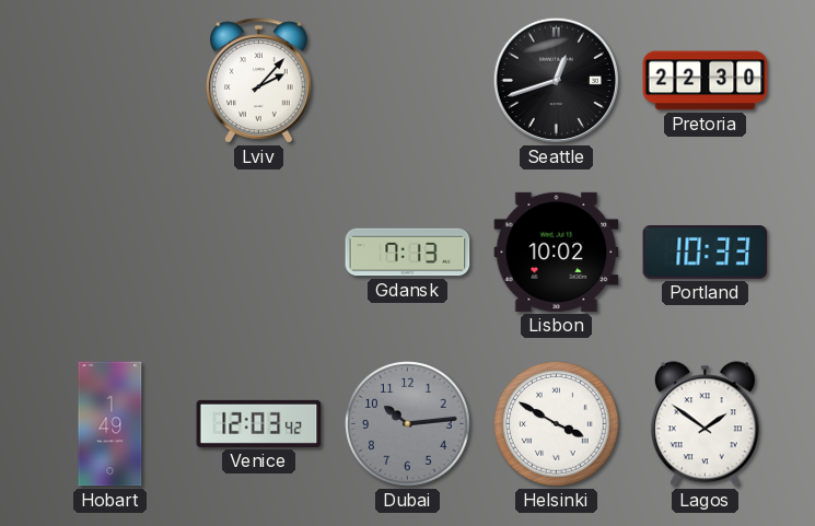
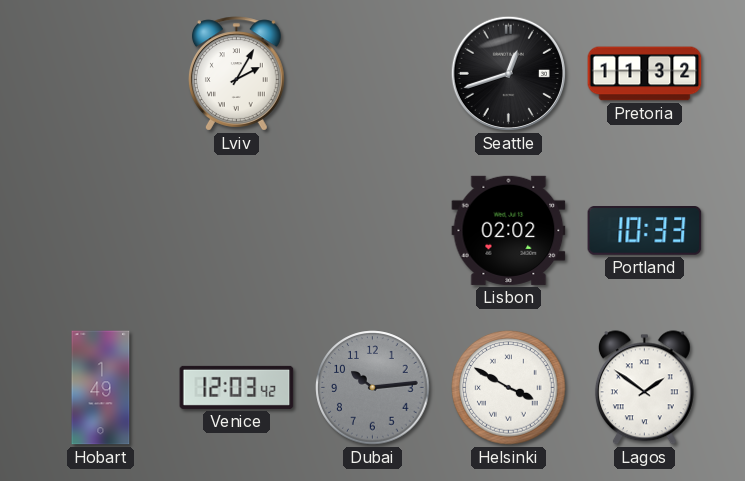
Lviv: 2:07 -> 2:05
Pretoria: 22:30 -> 11:32
Gdansk: 7:13 -> none
Lisbon: 10:02 -> 02:02
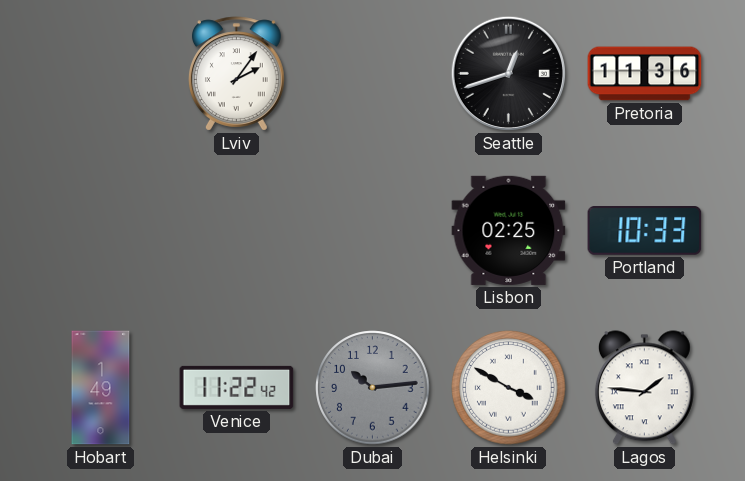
Lviv: 2:05 -> 2:06
Pretoria: 11:32 -> 11:36
Lisbon: 02:02 -> 02:25
Venice: 12:03 -> 11:22
Lagos: 1:51 -> 1:46
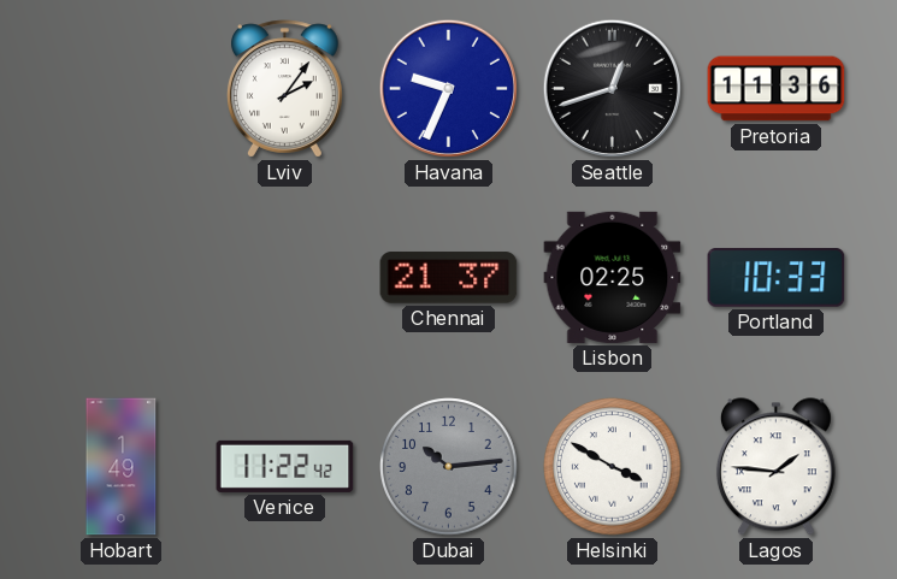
Havana: none -> 9:34
Chennai: none -> 21:37
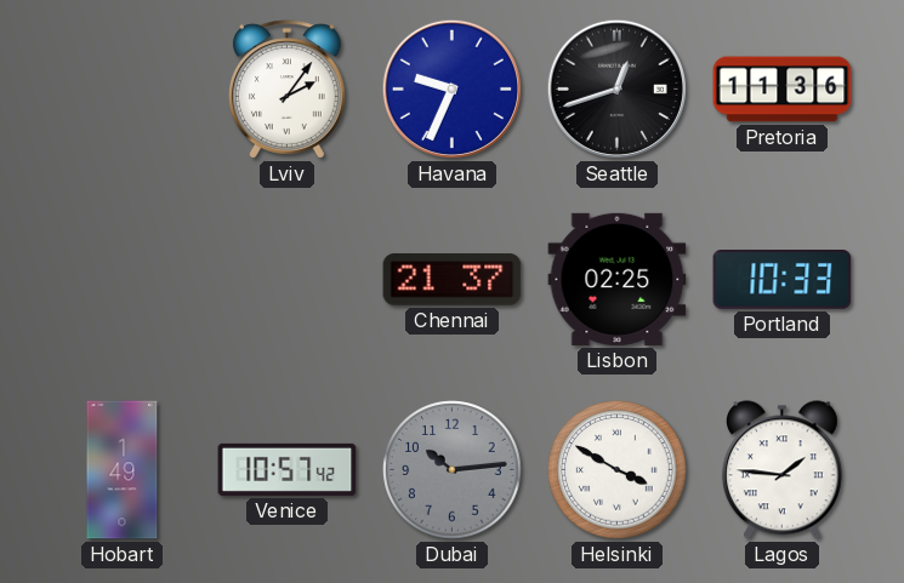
Venice: 11:22 -> 10:57
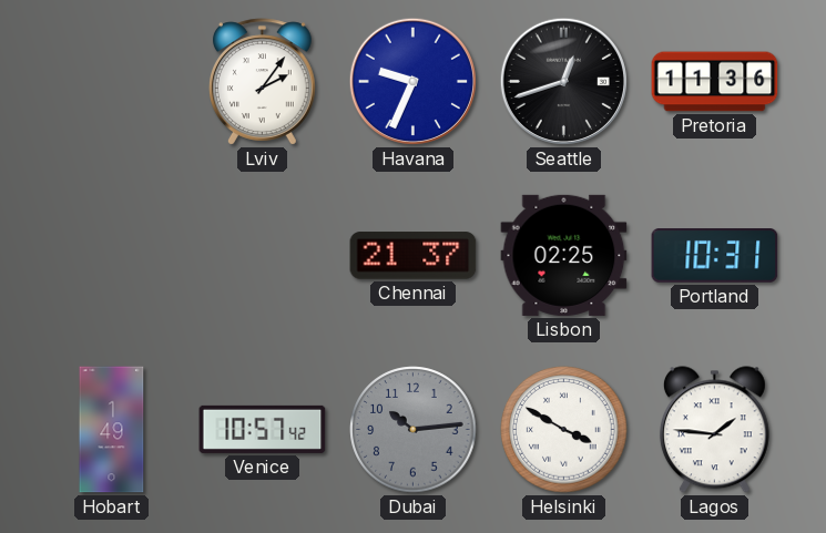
Portland: 10:33 -> 10:31
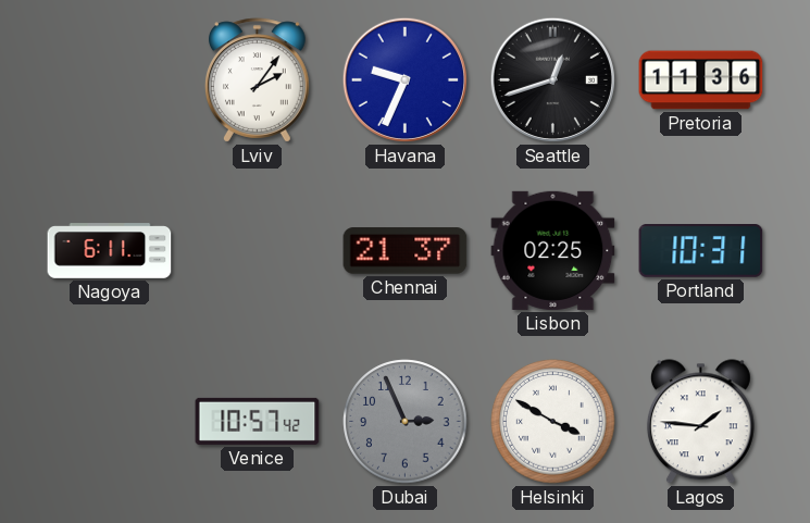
Nagoya: none -> 6:11
Hobart: 1:49 -> none
Dubai: 10:14 -> 2:56
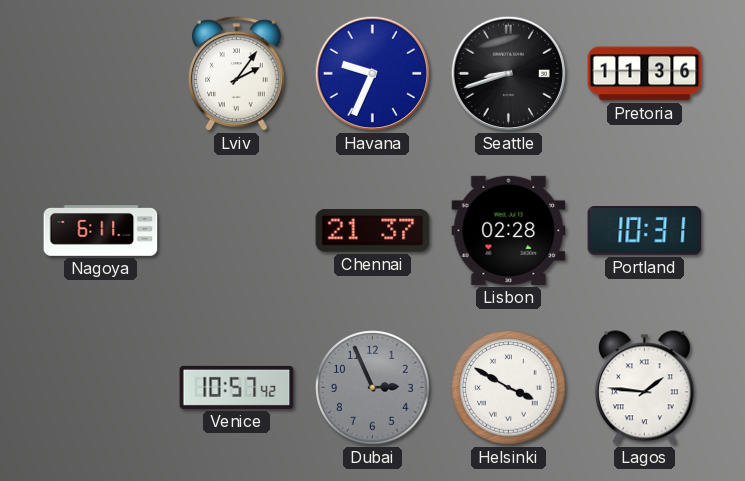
Seattle: 12:42 -> 8:42
Lisbon: 02:25 -> 02:28
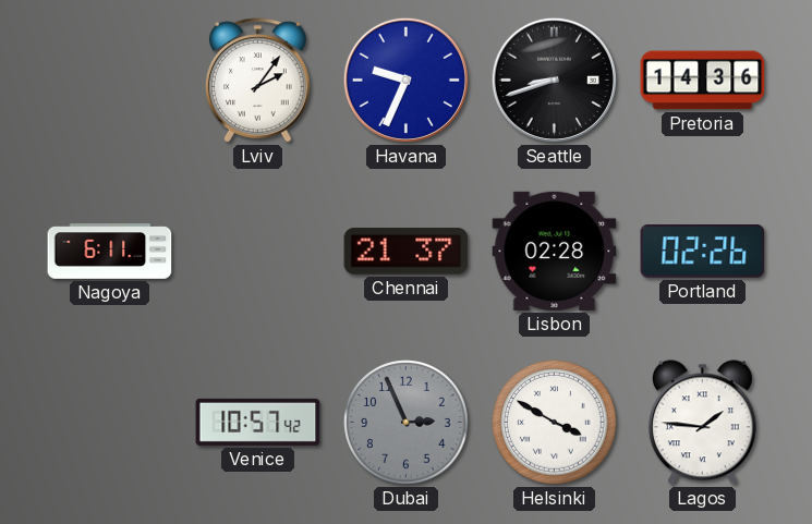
Pretoria: 11:36 -> 14:36
Portland: 10:31 -> 02:26
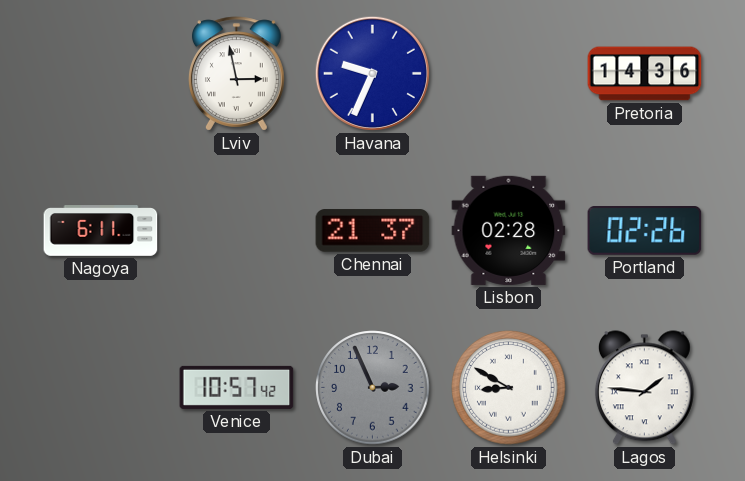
Lviv: 2:06 -> 2:58
Seattle: 8:42 -> none
Helsinki: 3:50 -> 8:50
